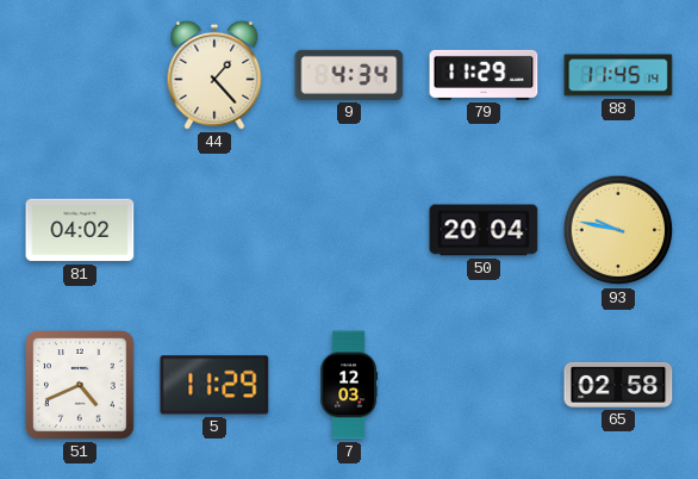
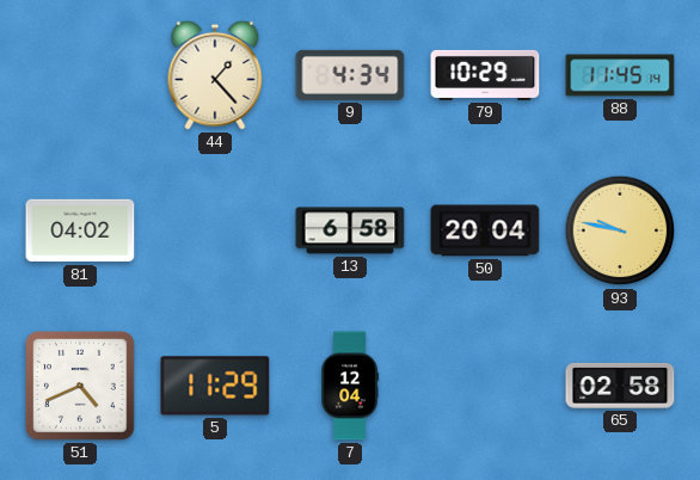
79: 11:29 -> 10:29
13: none -> 6:58
7: 12:03 -> 12:04
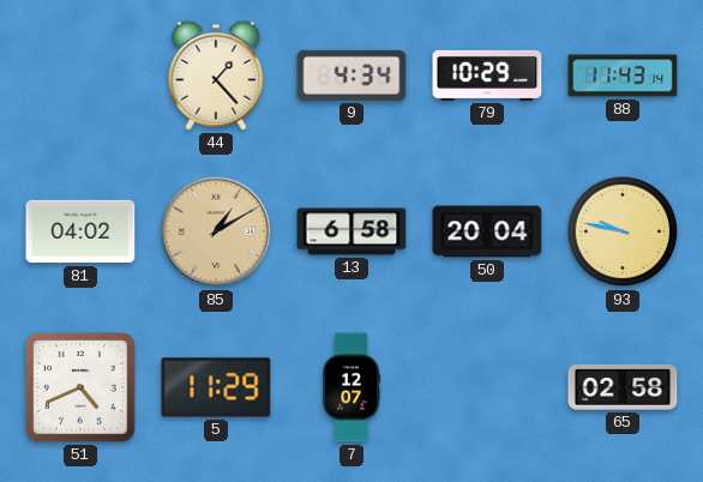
88: 11:45 -> 11:43
85: none -> 1:10
7: 12:04 -> 12:07
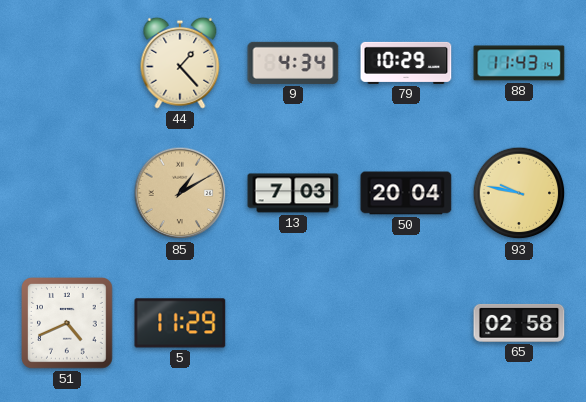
81: 04:02 -> none
13: 6:58 -> 7:03
7: 12:07 -> none
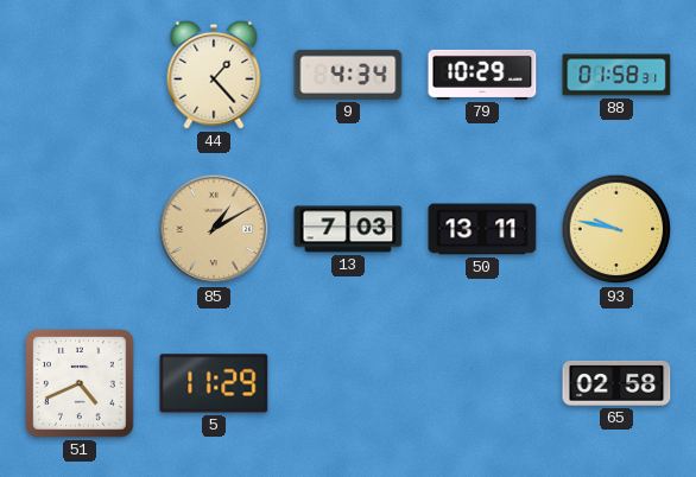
88: 11:43 -> 01:58
50: 20:04 -> 13:11
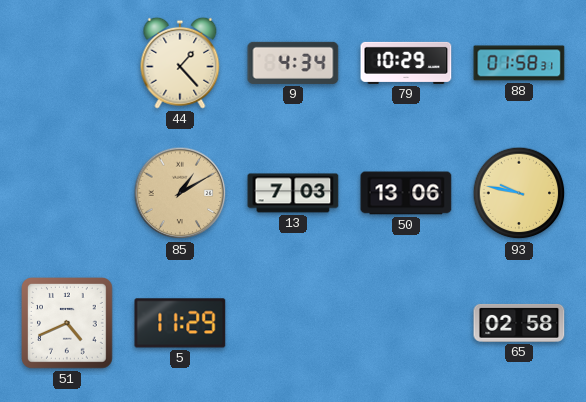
50: 13:11 -> 13:06
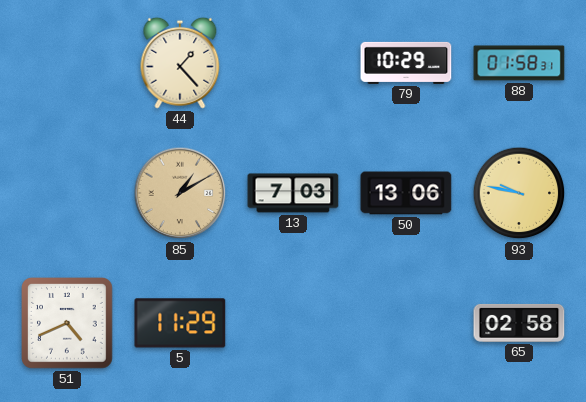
9: 4:34 -> none
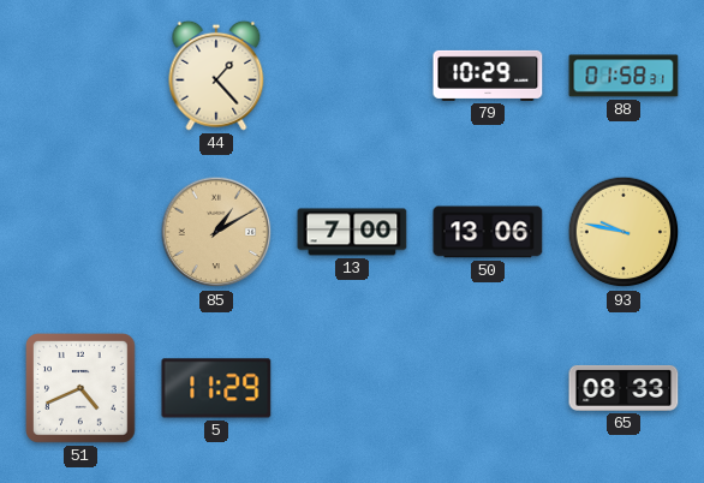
13: 7:03 -> 7:00
65: 02:58 -> 08:33
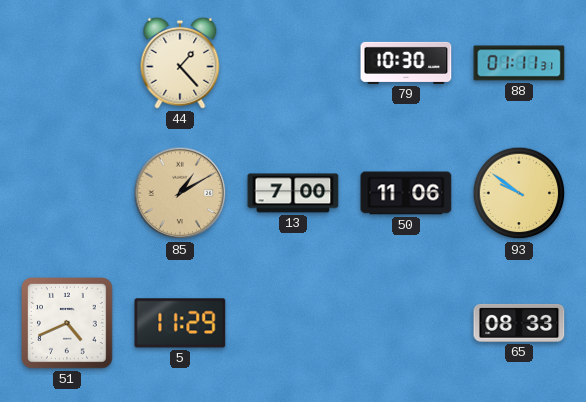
79: 10:29 -> 10:30
88: 01:58 -> 01:11
50: 13:06 -> 11:06
93: 9:47 -> 9:51
